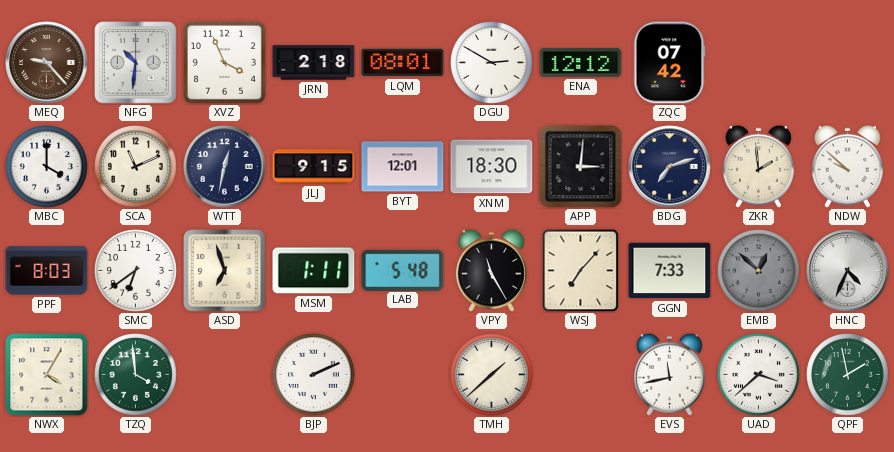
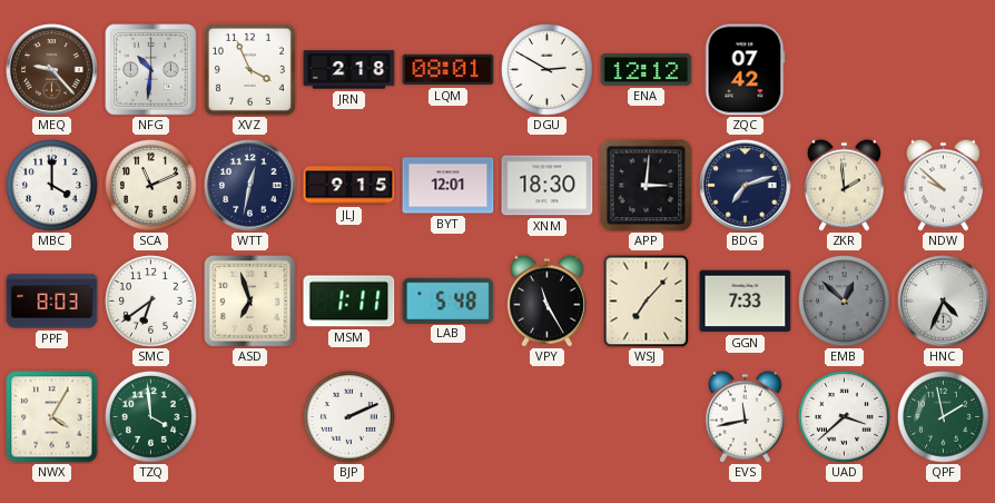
TMH: 1:38 -> none
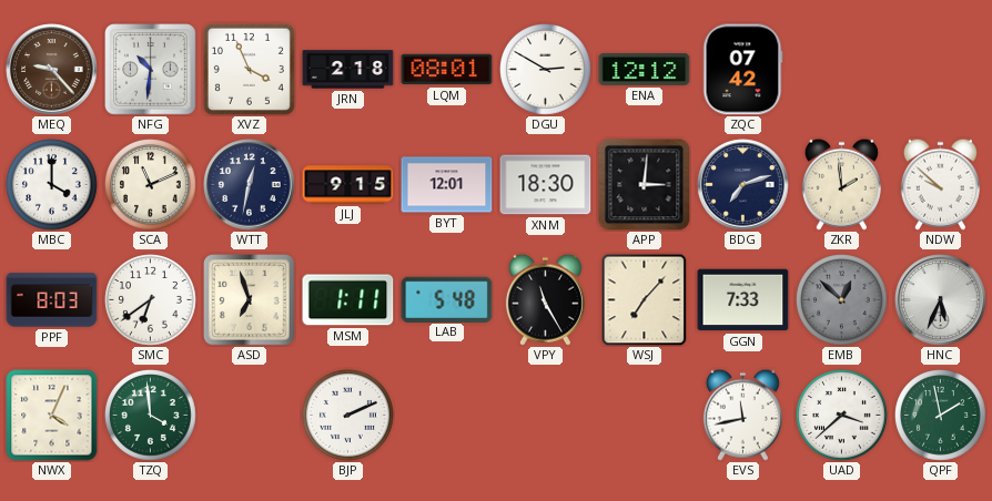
HNC: 4:34 -> 5:34
NWX: 4:05 -> 4:04
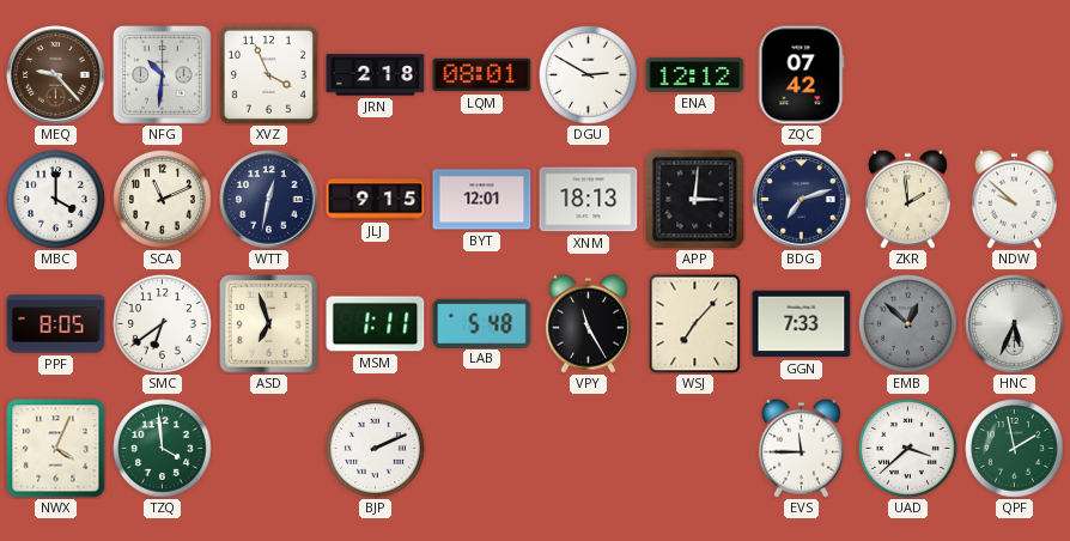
XNM: 18:30 -> 18:13
PPF: 8:03 -> 8:05
EVS: 11:43 -> 11:45
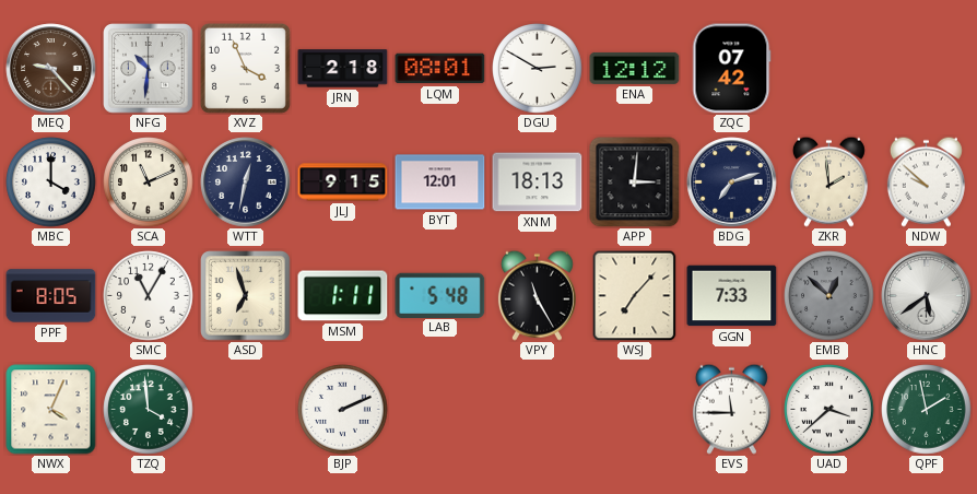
SMC: 6:39 -> 11:05
HNC: 5:34 -> 5:39
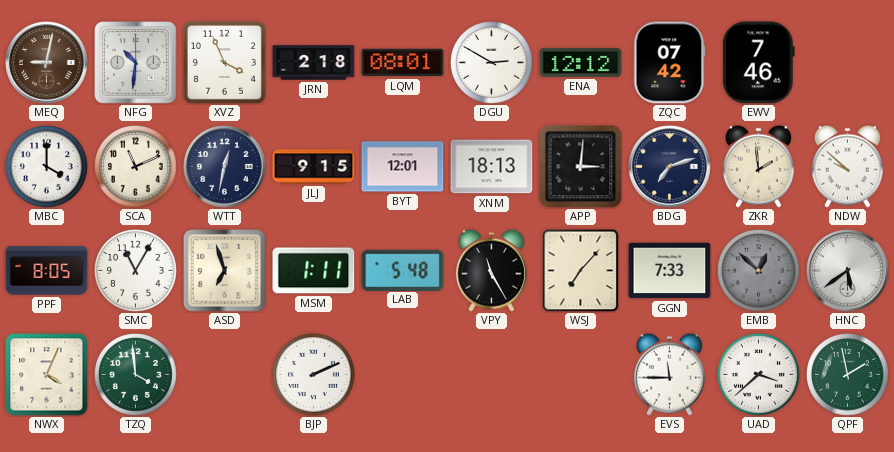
MEQ: 9:23 -> 9:02
EWV: none -> 7:46
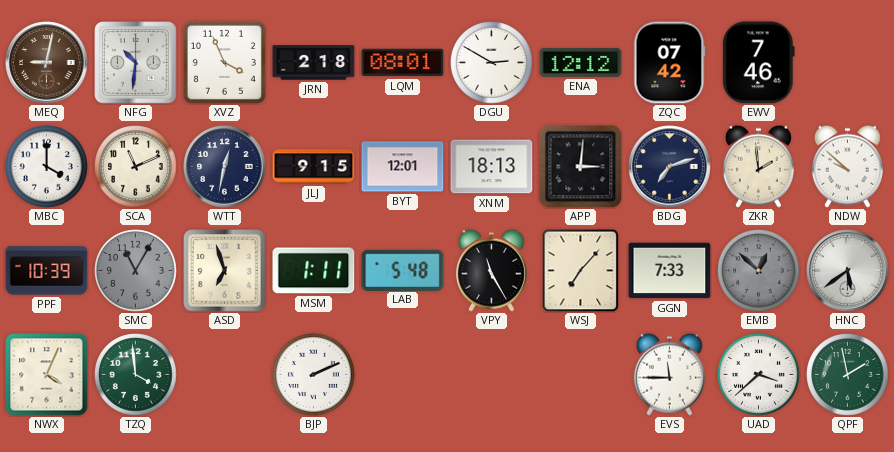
PPF: 8:05 -> 10:39
SMC dial: white -> grey
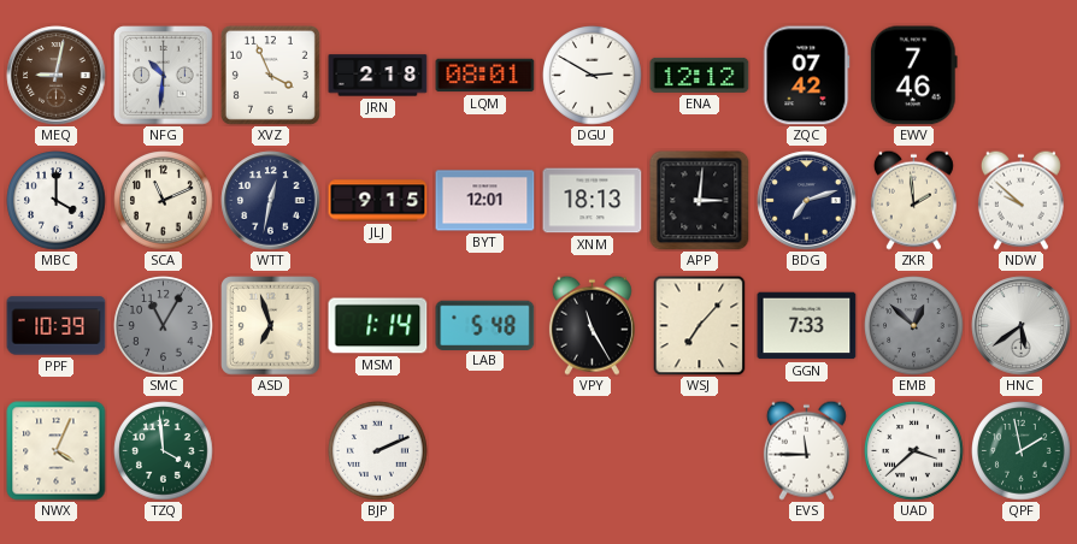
MSM: 1:11 -> 1:14
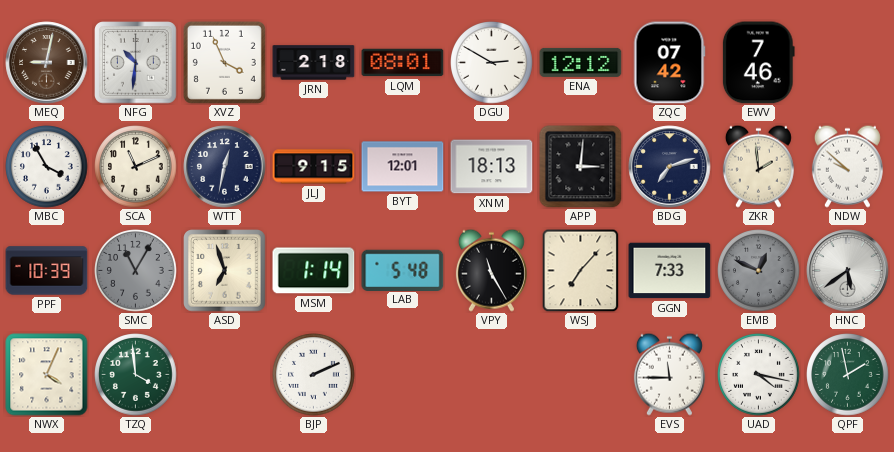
MBC: 4:00 -> 3:55
EMB: 12:52 -> 12:49
UAD: 3:38 -> 4:17
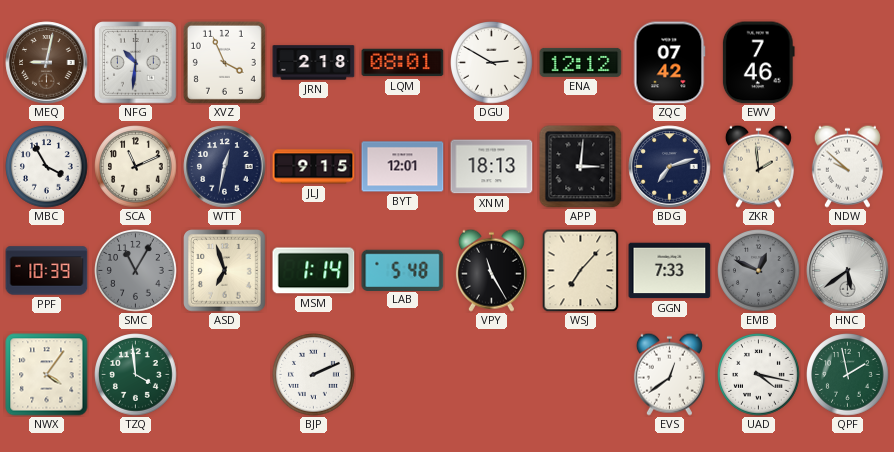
NWX: 4:04 -> 4:06
EVS: 11:45 -> 12:39
